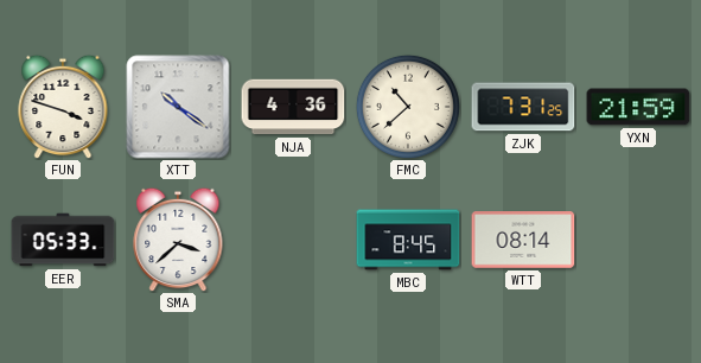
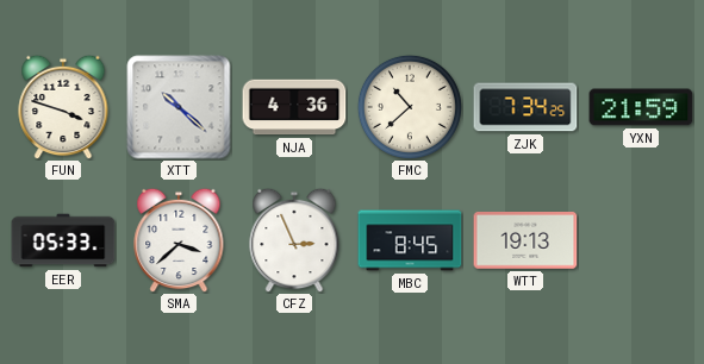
XTT: 10:21 -> 10:22
ZJK: 7:31 -> 7:34
CFZ: none -> 2:56
WTT: 08:14 -> 19:13
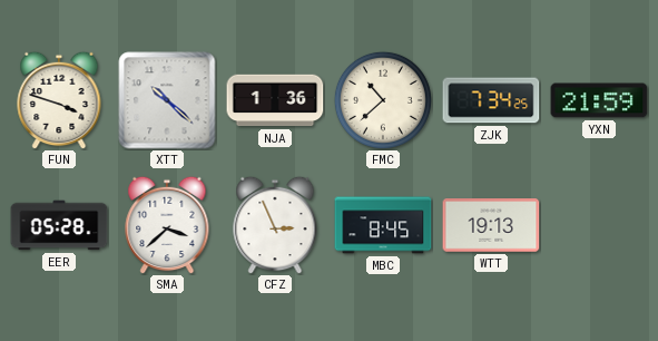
NJA: 4:36 -> 1:36
EER: 05:33 -> 05:28
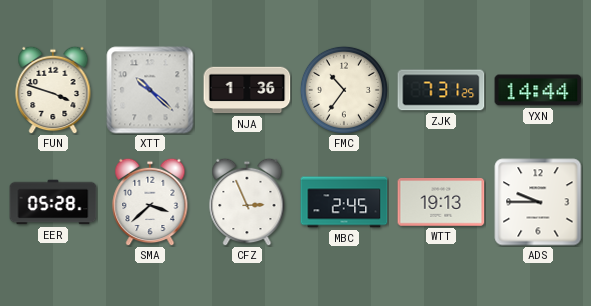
FMC: 10:38 -> 10:36
ZJK: 7:34 -> 7:31
YXN: 21:59 -> 14:44
MBC: 8:45 -> 2:45
ADS: none -> 9:45
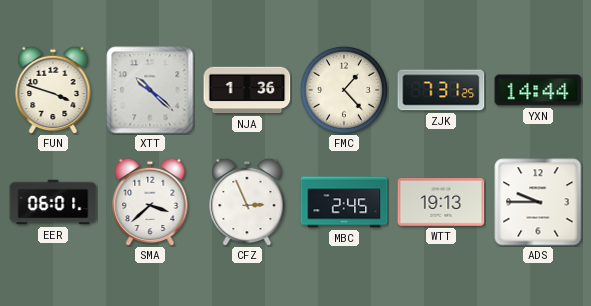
FMC: 10:36 -> 1:23
EER: 05:28 -> 06:01
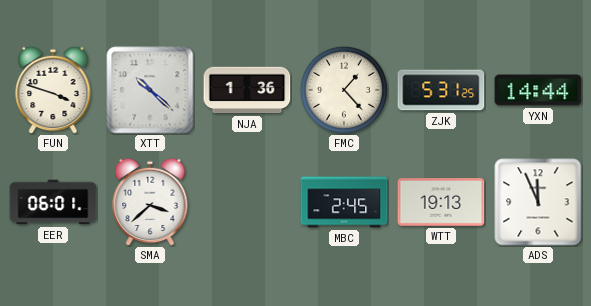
ZJK: 7:31 -> 5:31
CFZ: 2:56 -> none
ADS: 9:45 -> 11:56
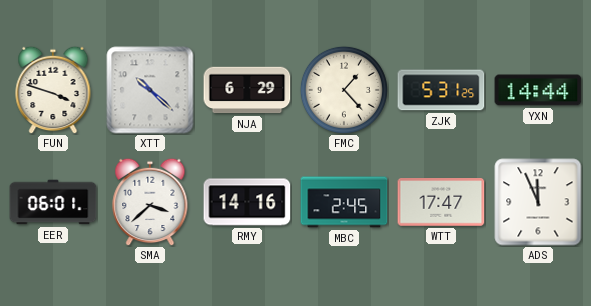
NJA: 1:36 -> 6:29
RMY: none -> 14:16
WTT: 19:13 -> 17:47
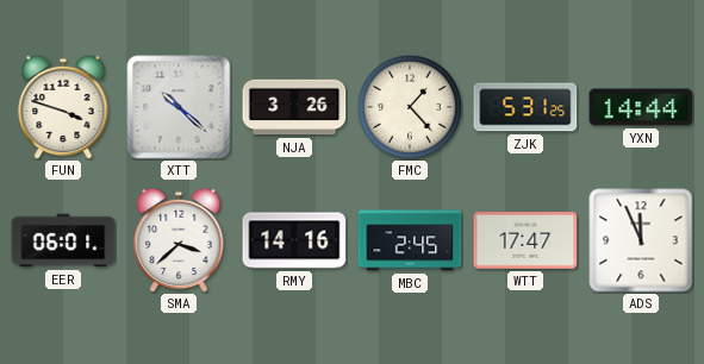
NJA: 6:29 -> 3:26
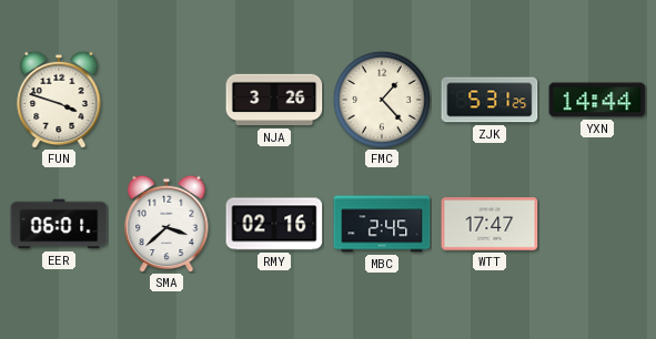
XTT: 10:22 -> none
RMY: 14:16 -> 02:16
ADS: 11:56 -> none
